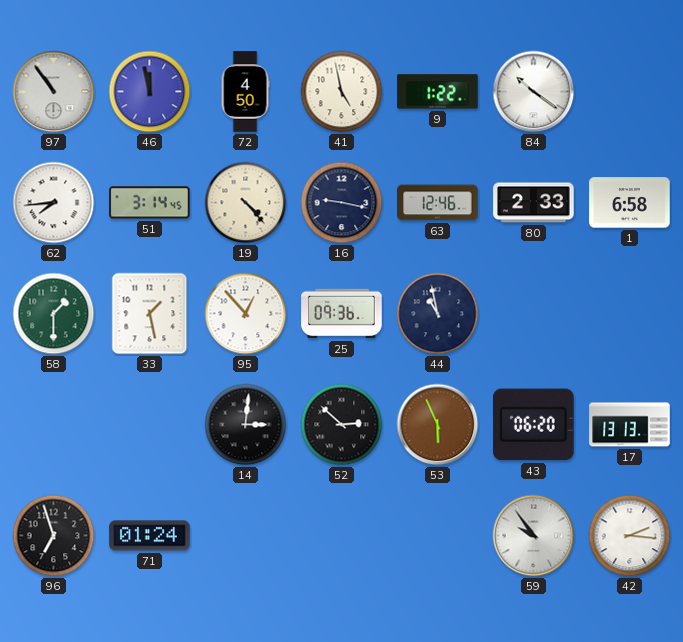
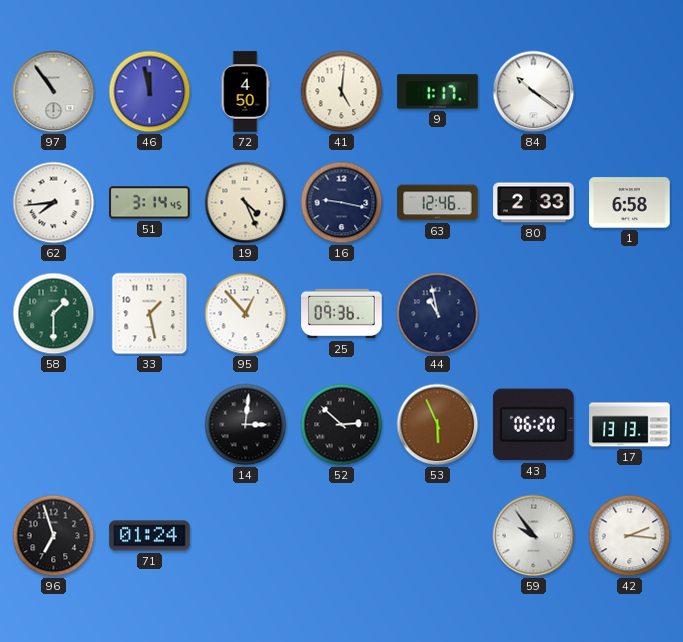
41: 4:58 -> 5:01
9: 1:22 -> 1:17
19: 4:23 -> 4:26
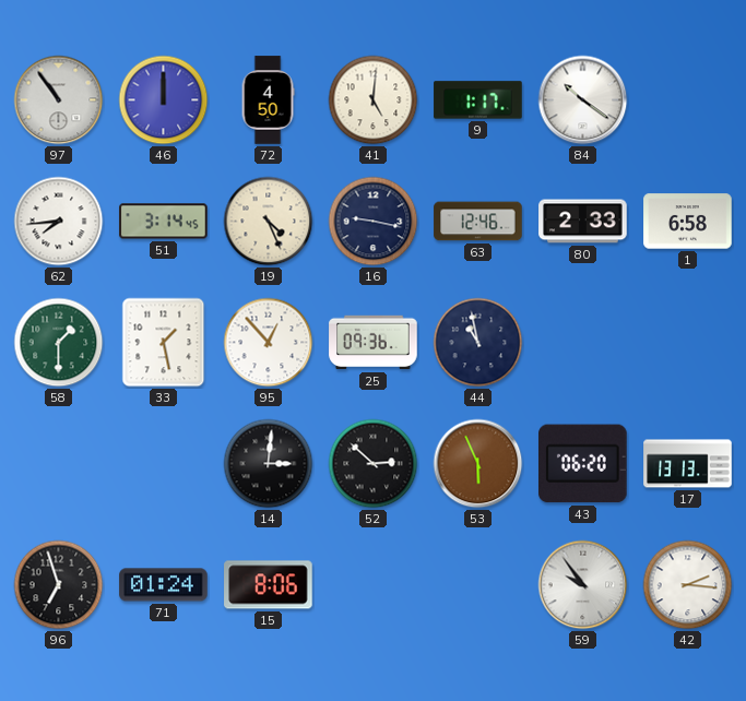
46: 11:58 -> 12:00
15: none -> 8:06
